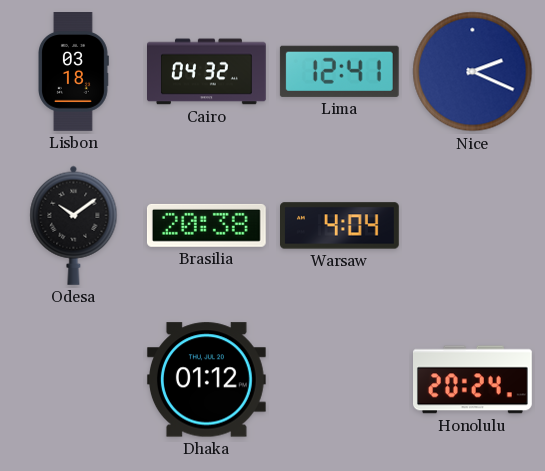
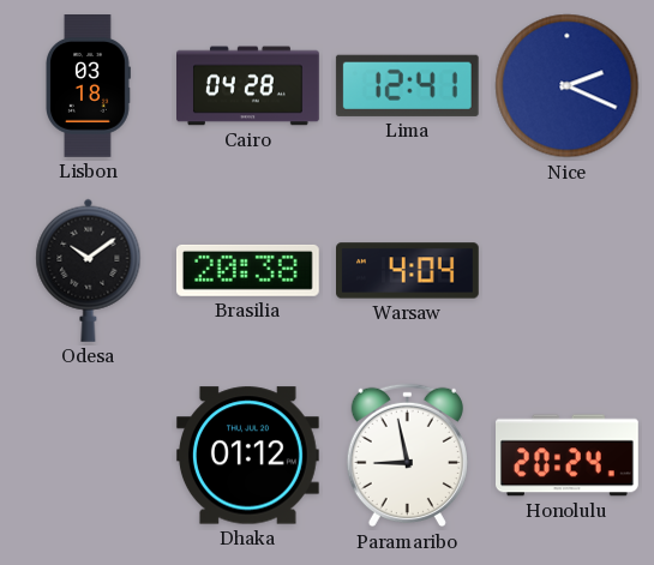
Cairo: 04:32 -> 04:28
Paramaribo: none -> 8:58
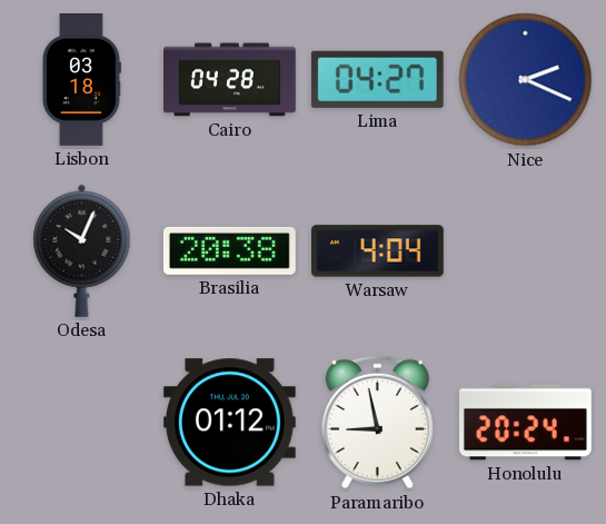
Lima: 12:41 -> 04:27
Odesa: 10:09 -> 10:04
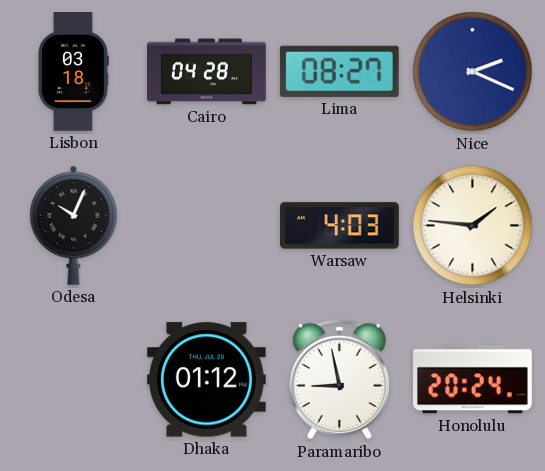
Lima: 04:27 -> 08:27
Brasilia: 20:38 -> none
Warsaw: 4:04 -> 4:03
Helsinki: none -> 1:46
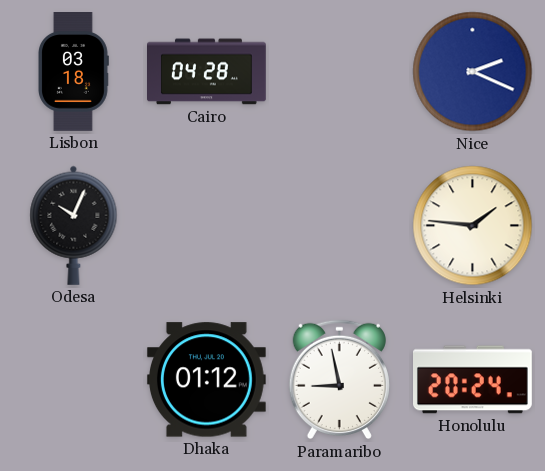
Lima: 08:27 -> none
Warsaw: 4:03 -> none
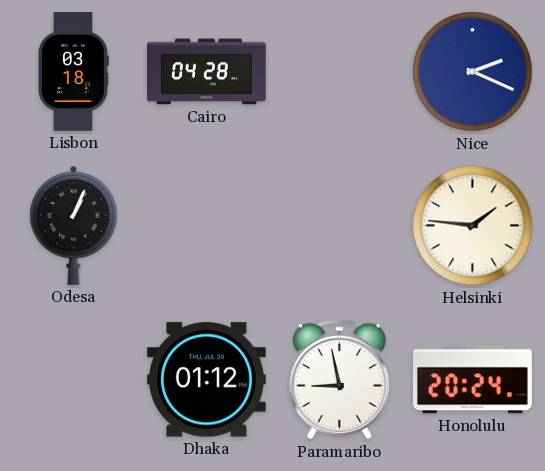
Odesa: 10:04 -> 1:04
